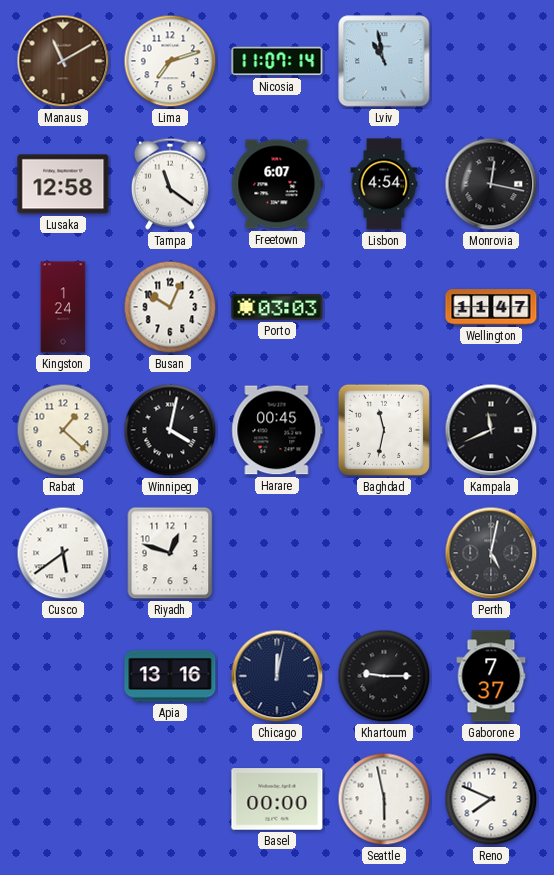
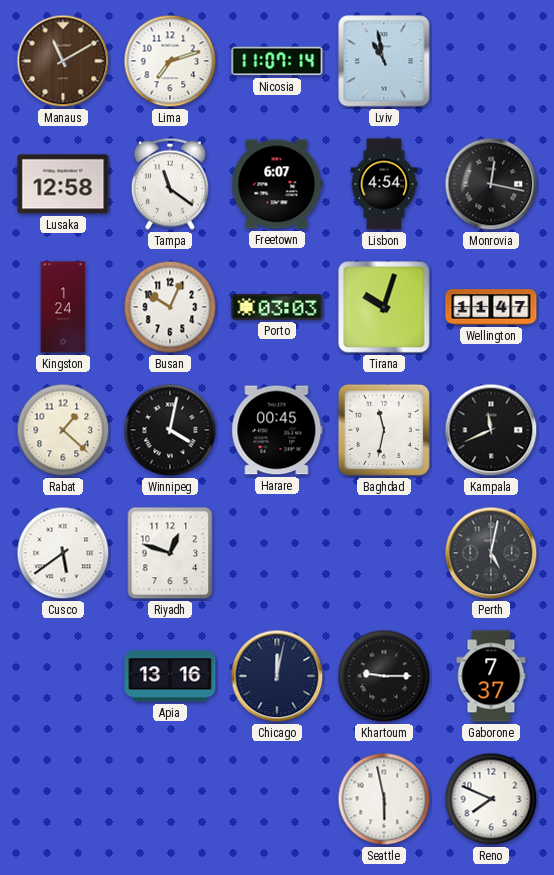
Tirana: none -> 10:03
Basel: 00:00 -> none
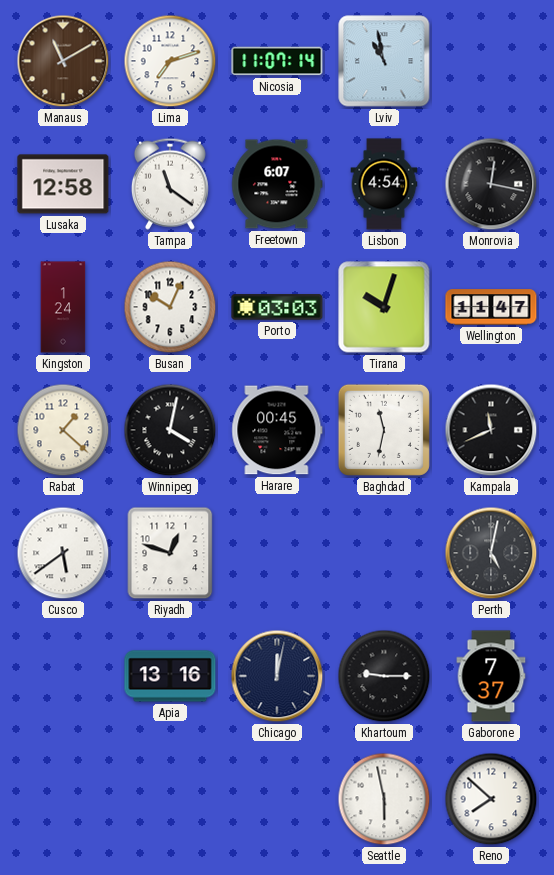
Reno: 7:49 -> 7:52
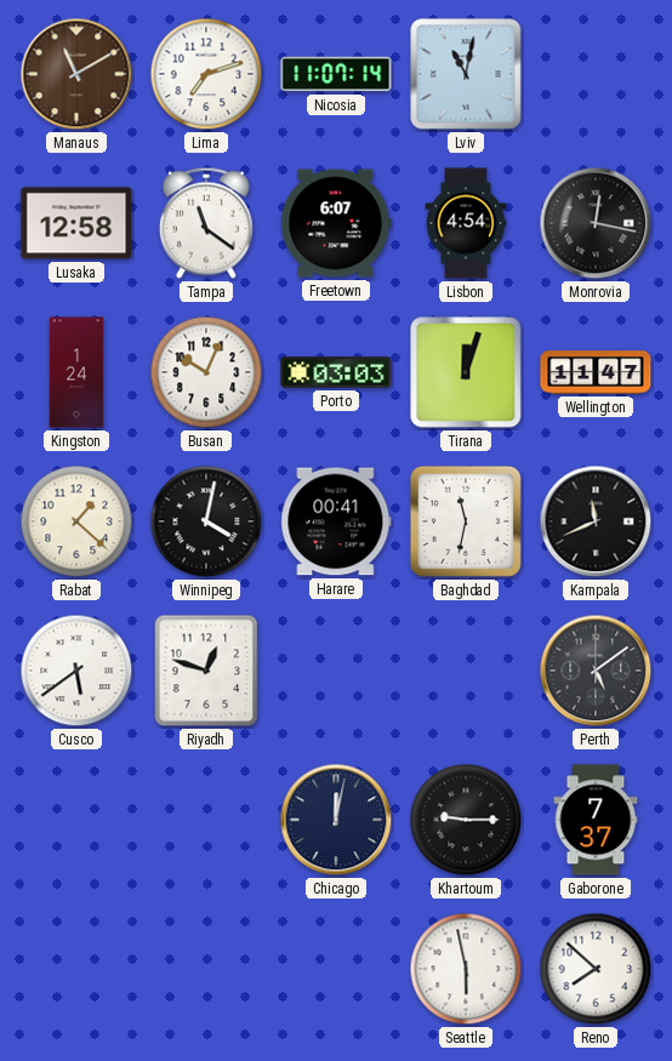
Lviv: 10:58 -> 11:02
Tirana: 10:03 -> 12:03
Harare: 00:45 -> 00:41
Perth: 5:02 -> 5:09
Apia: 13:16 -> none
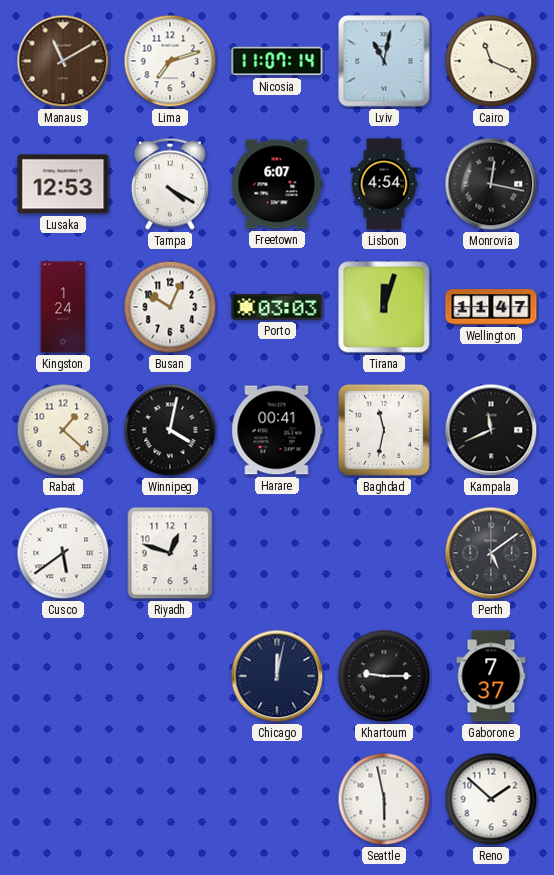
Cairo: none -> 11:19
Lusaka: 12:58 -> 12:53
Tampa: 11:21 -> 4:20
Reno: 7:52 -> 1:52
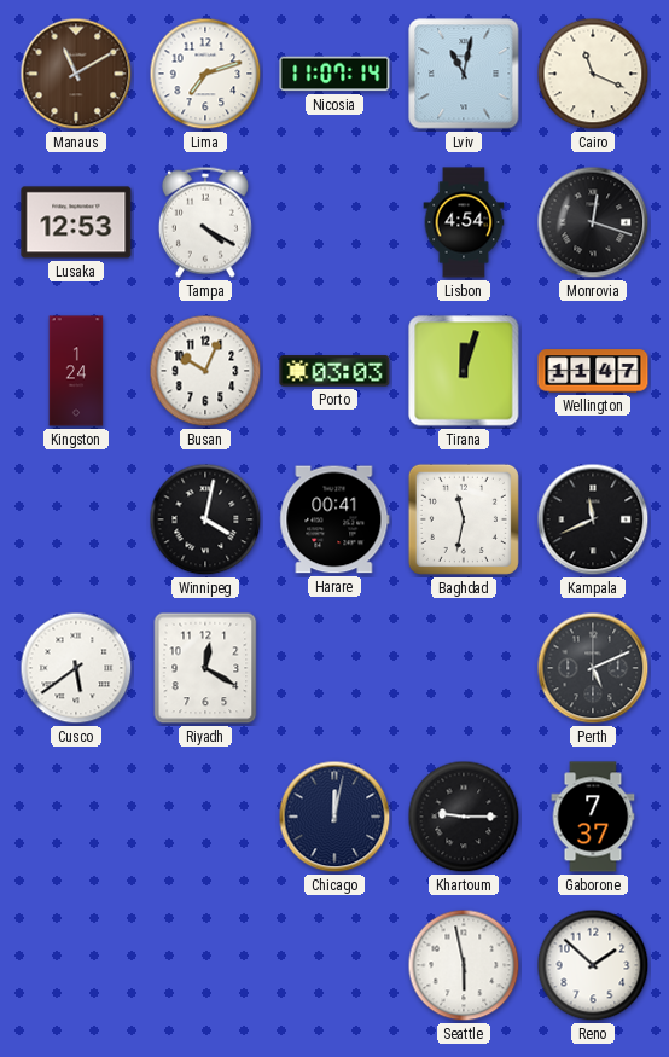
Freetown: 6:07 -> none
Monrovia: 12:17 -> 12:18
Rabat: 1:22 -> none
Riyadh: 12:48 -> 12:20
Perth: 5:09 -> 5:11
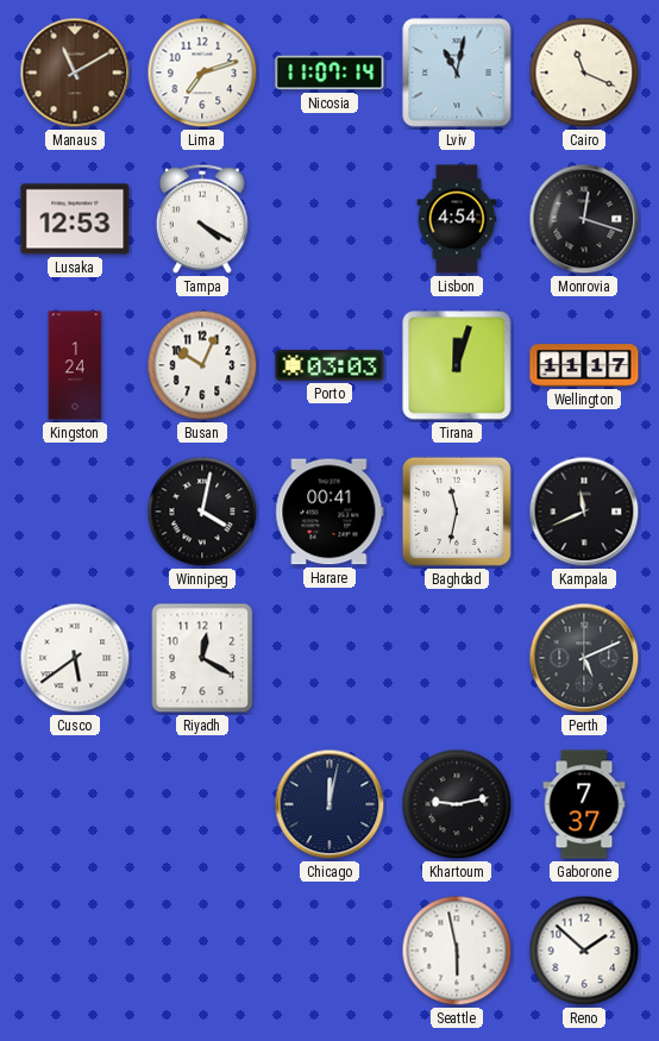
Wellington: 11:47 -> 11:17
Khartoum: 9:15 -> 9:13
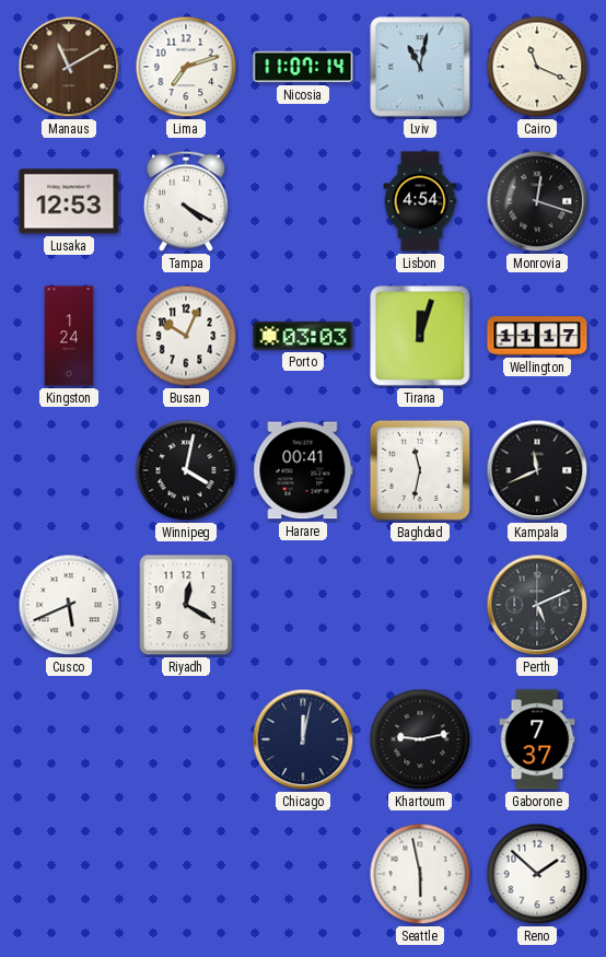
Cusco: 5:39 -> 5:41
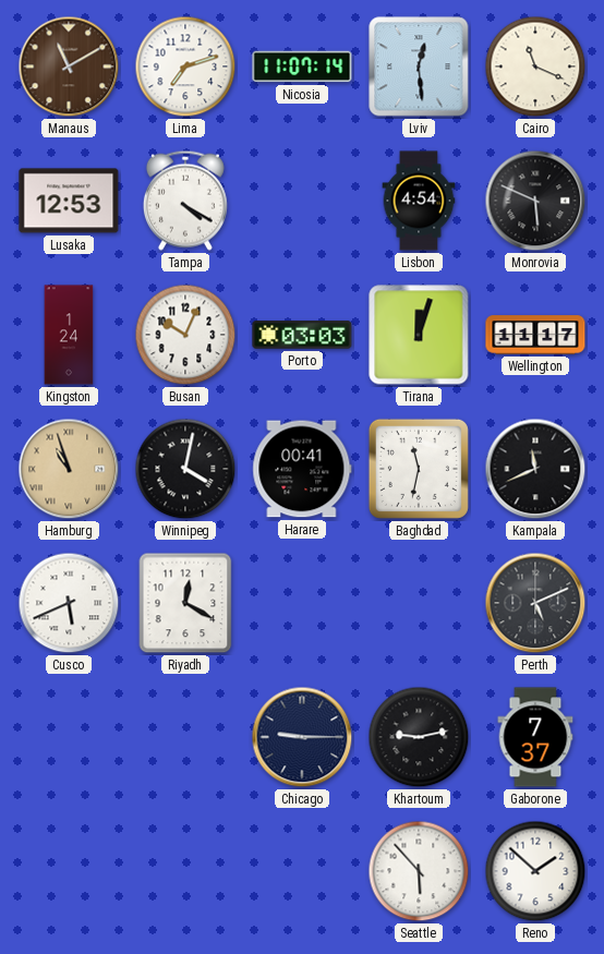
Lviv: 11:02 -> 12:29
Monrovia: 12:18 -> 5:49
Hamburg: none -> 10:57
Chicago: 12:02 -> 9:15
Seattle: 5:58 -> 5:53
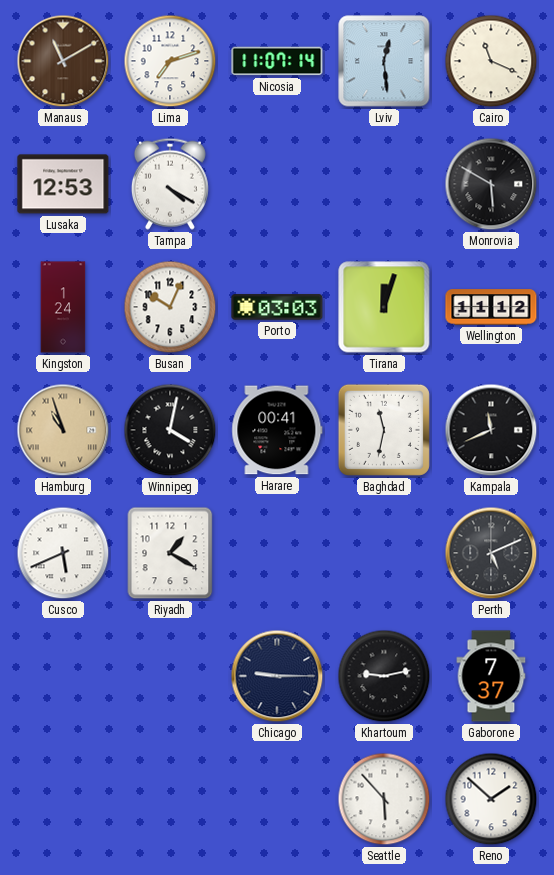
Lisbon: 4:54 -> none
Monrovia: 5:49 -> 5:50
Wellington: 11:17 -> 11:12
Riyadh: 12:20 -> 1:20
